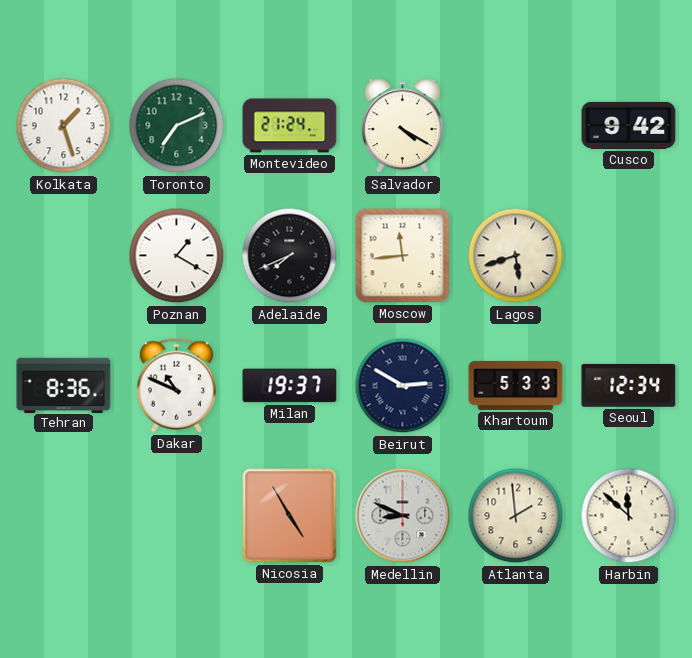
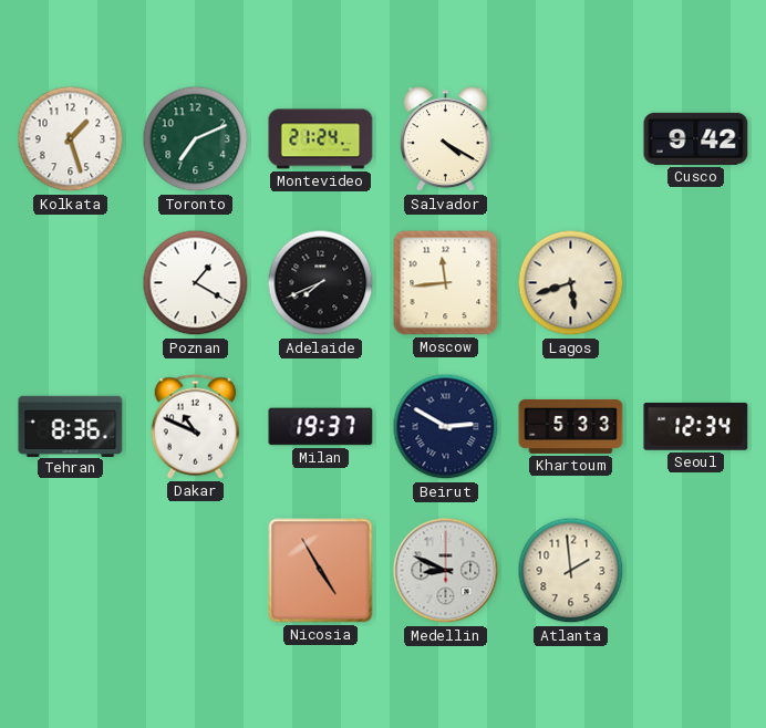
Harbin: 11:52 -> none
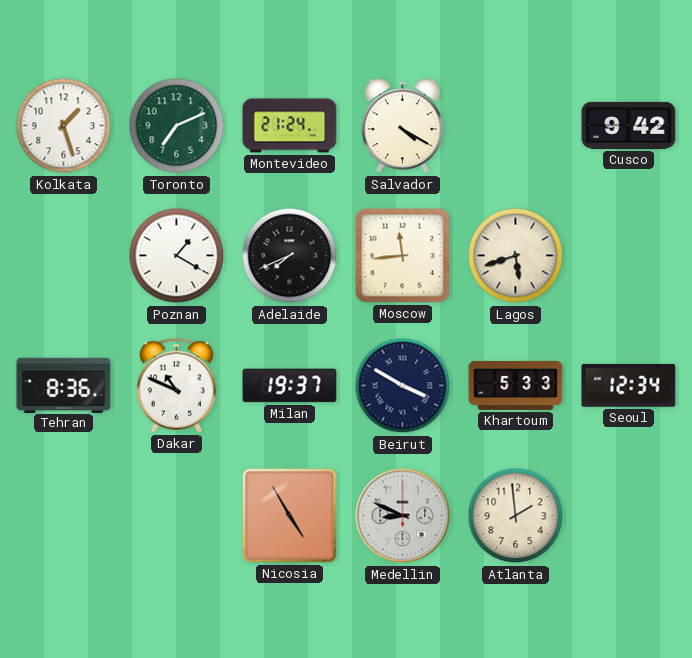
Beirut: 2:50 -> 3:50
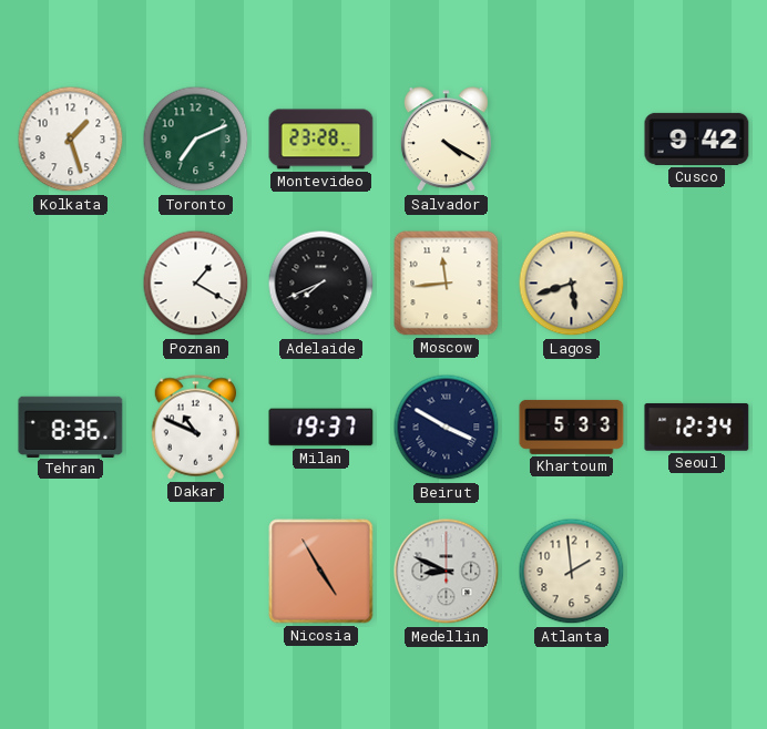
Montevideo: 21:24 -> 23:28
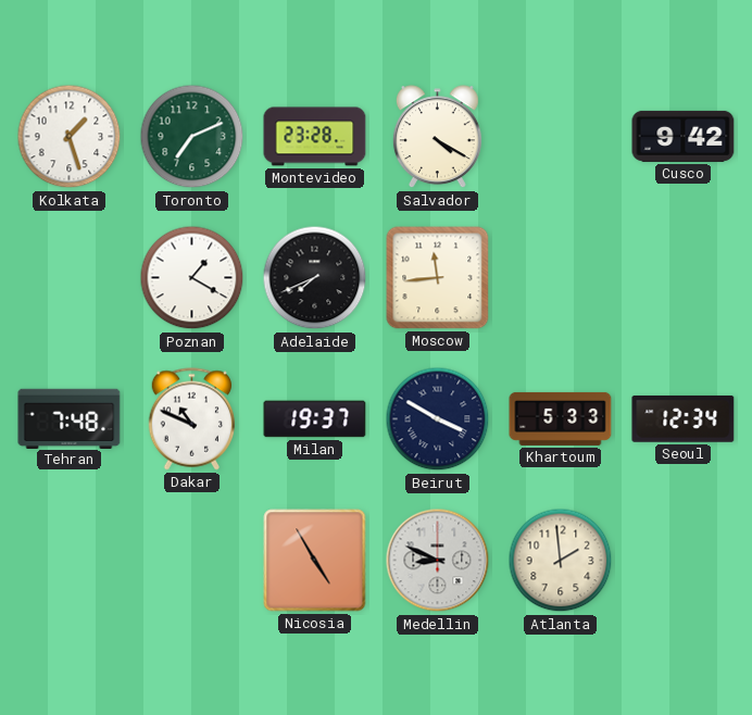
Lagos: 5:42 -> none
Tehran: 8:36 -> 7:48
